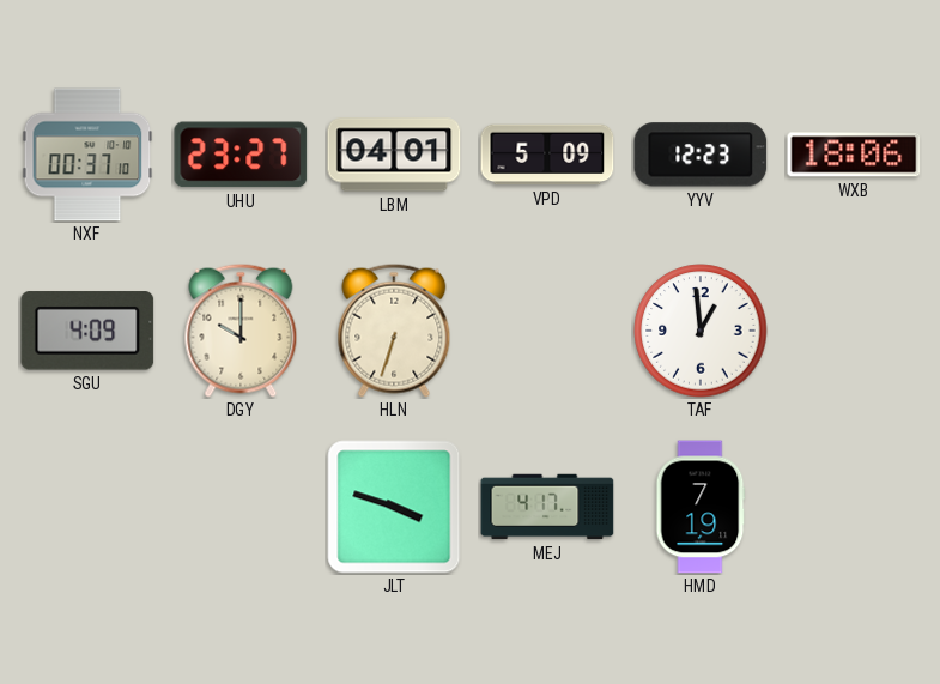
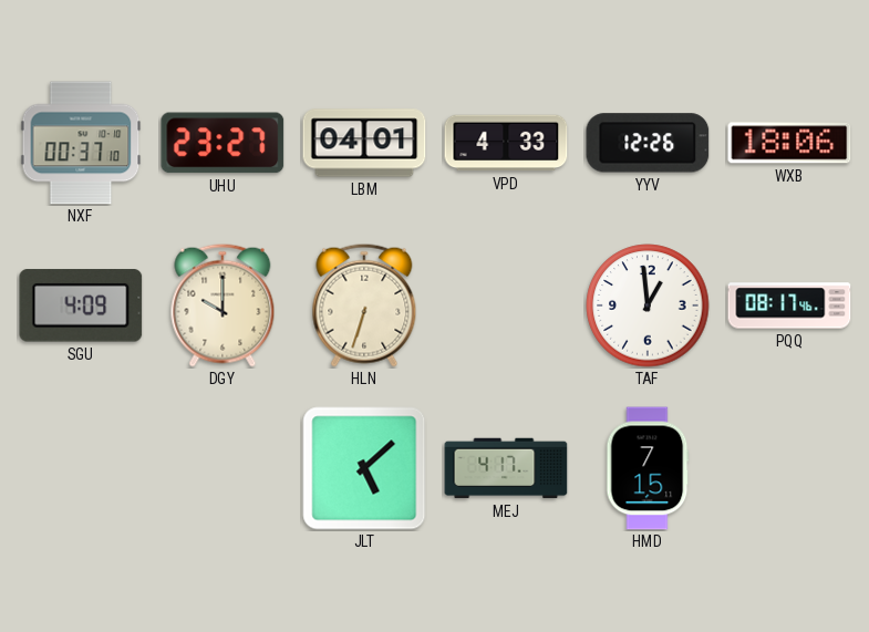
VPD: 5:09 -> 4:33
YYV: 12:23 -> 12:26
PQQ: none -> 08:17
JLT: 3:48 -> 5:08
HMD: 7:19 -> 7:15
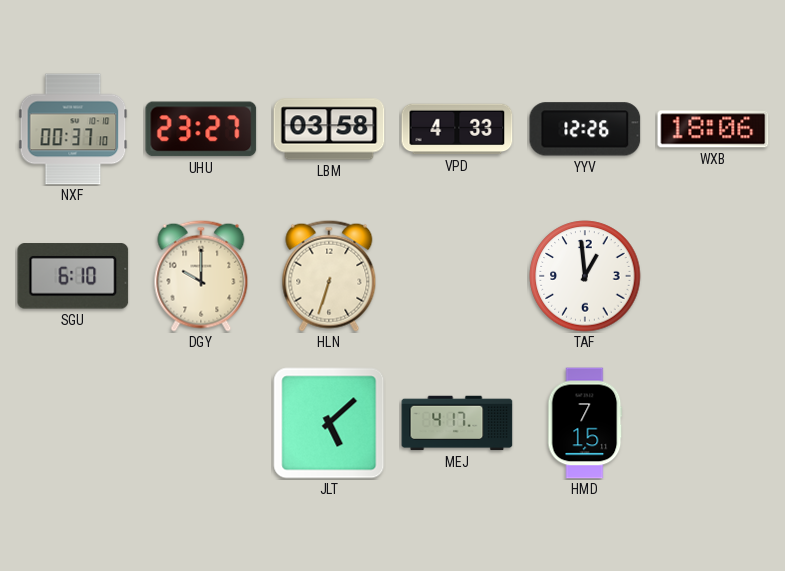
LBM: 04:01 -> 03:58
SGU: 4:09 -> 6:10
PQQ: 08:17 -> none
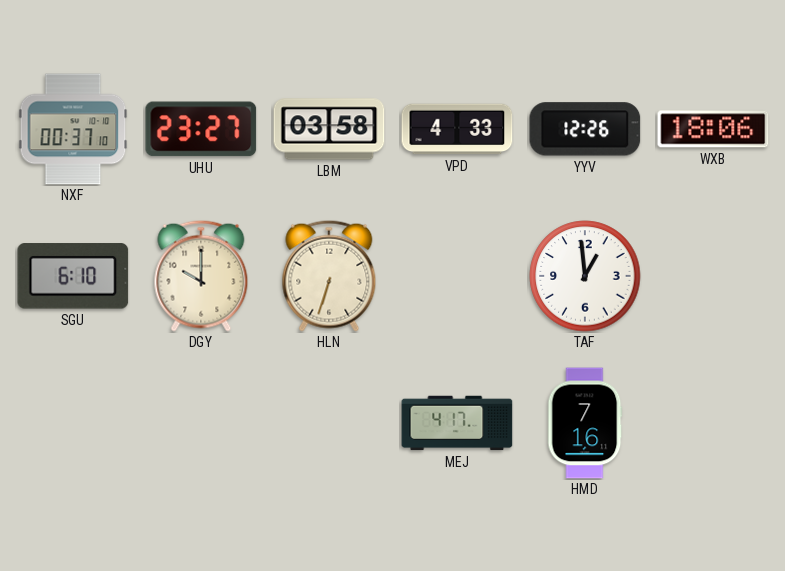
JLT: 5:08 -> none
HMD: 7:15 -> 7:16
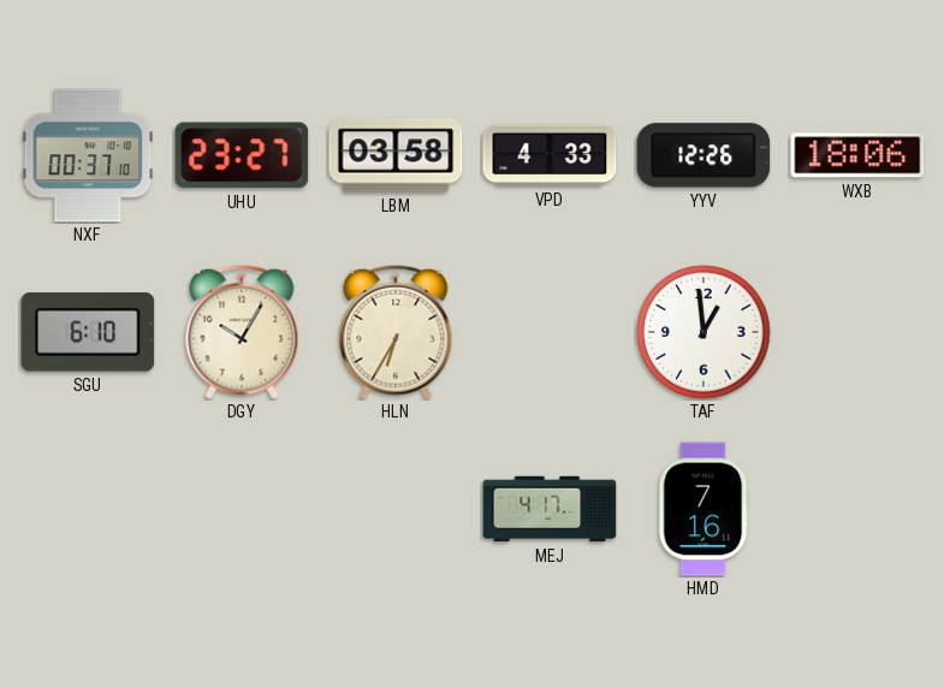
DGY: 10:00 -> 10:05
HLN: 6:33 -> 6:35
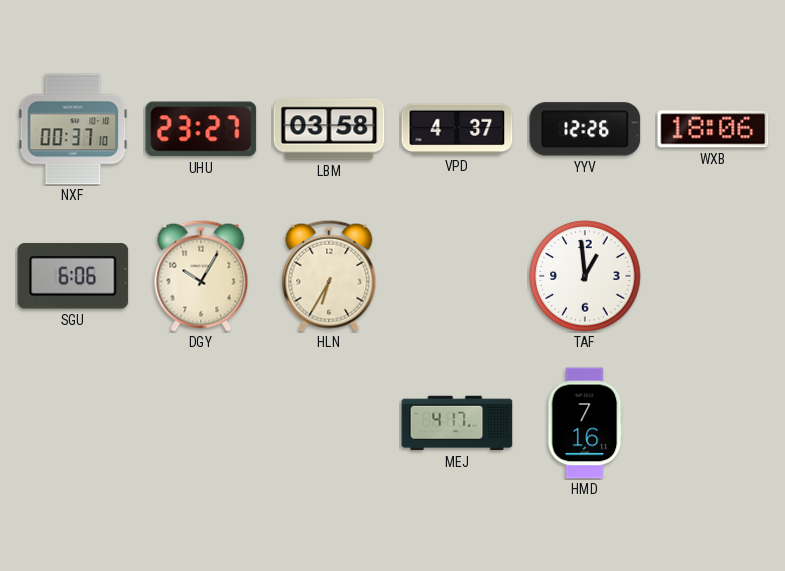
VPD: 4:33 -> 4:37
SGU: 6:10 -> 6:06
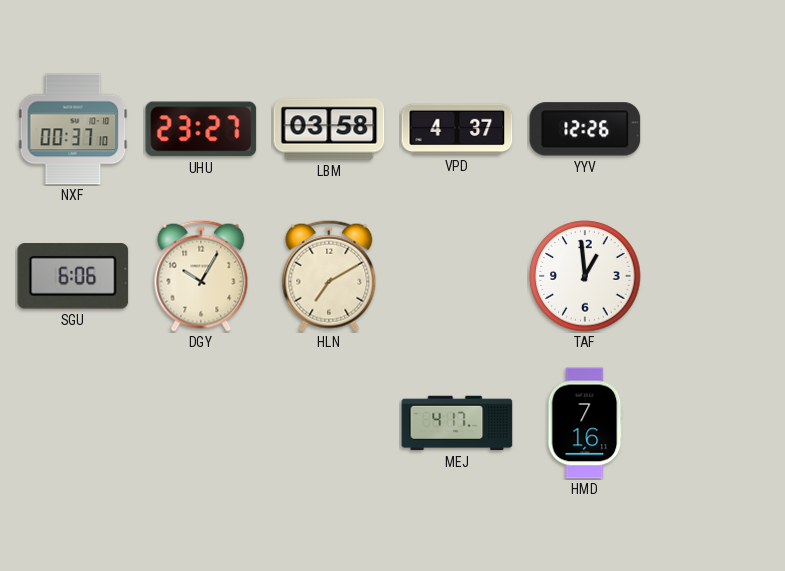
WXB: 18:06 -> none
HLN: 6:35 -> 7:10
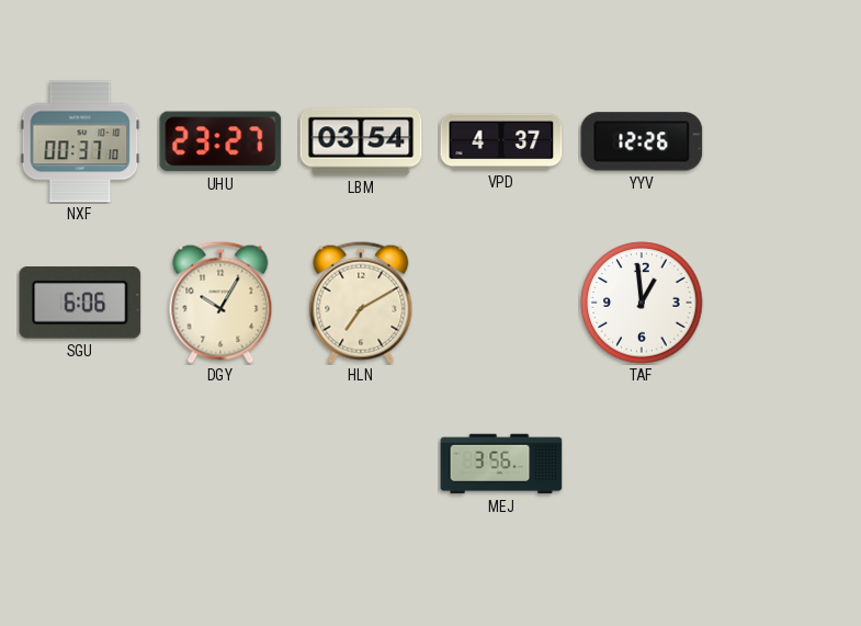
LBM: 03:58 -> 03:54
MEJ: 4:17 -> 3:56
HMD: 7:16 -> none
